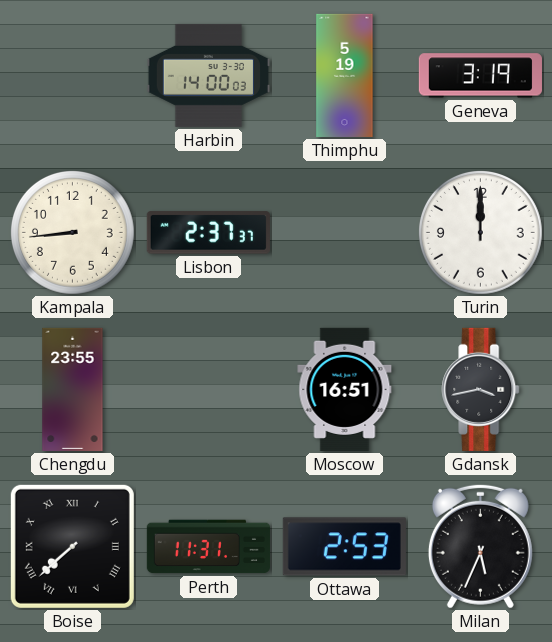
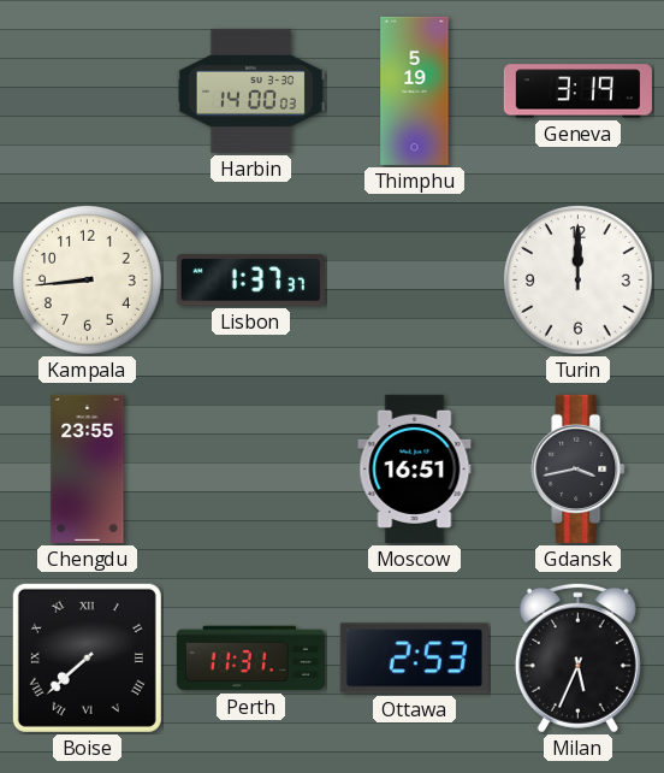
Lisbon: 2:37 -> 1:37
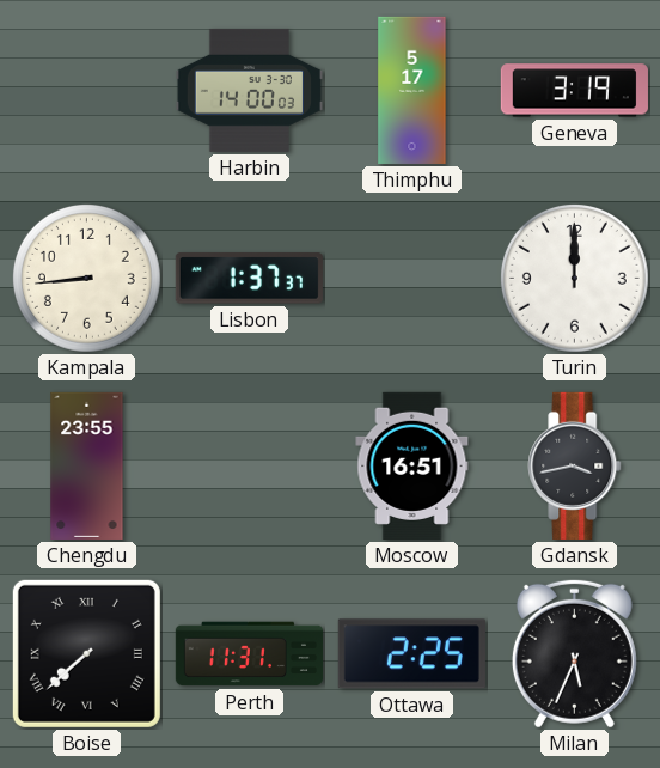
Thimphu: 5:19 -> 5:17
Ottawa: 2:53 -> 2:25
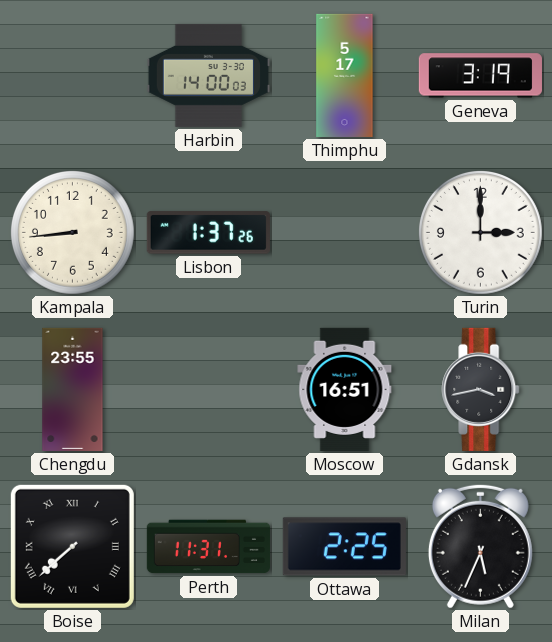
Lisbon: 1:37:37 -> 1:37:26
Turin: 12:00 -> 3:00
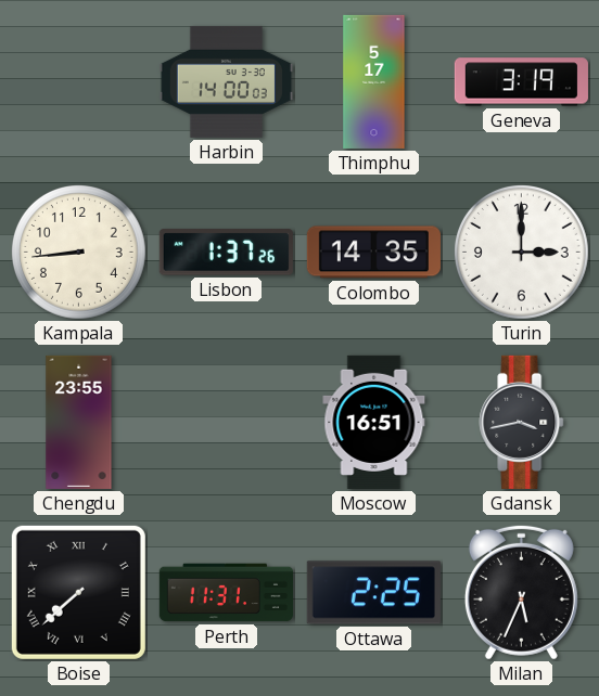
Colombo: none -> 14:35
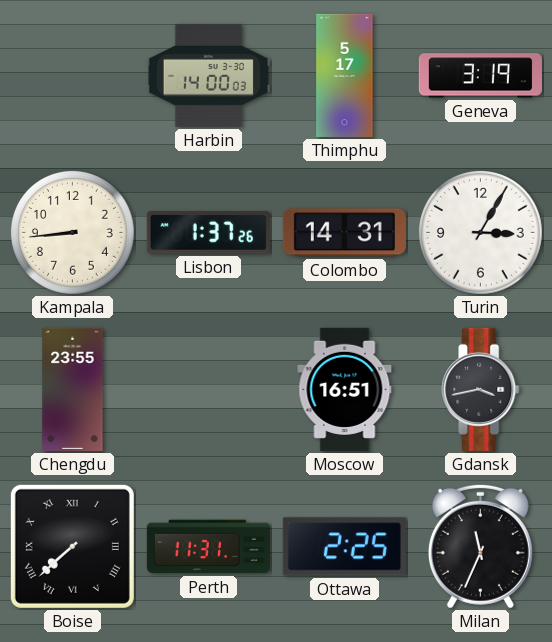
Colombo: 14:35 -> 14:31
Turin: 3:00 -> 3:05
Milan: 5:34 -> 11:34
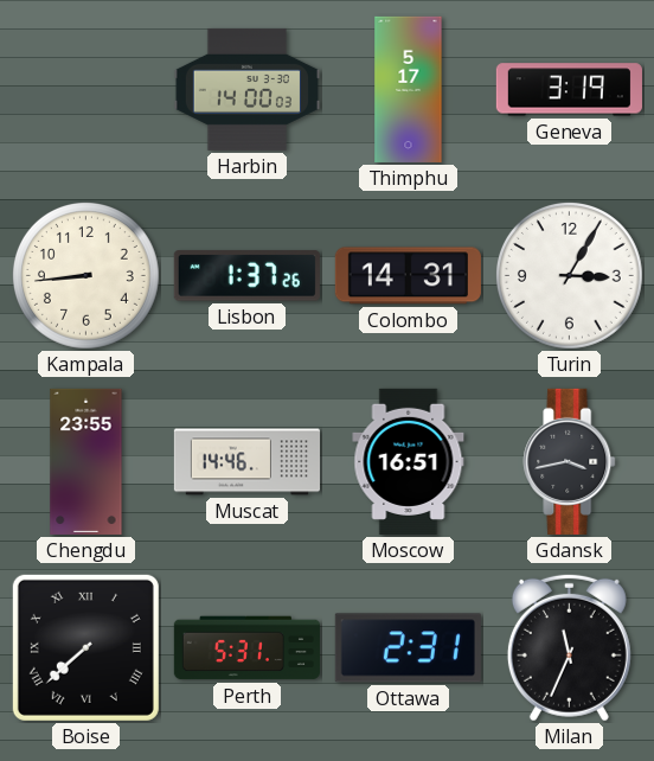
Muscat: none -> 14:46
Perth: 11:31 -> 5:31
Ottawa: 2:25 -> 2:31
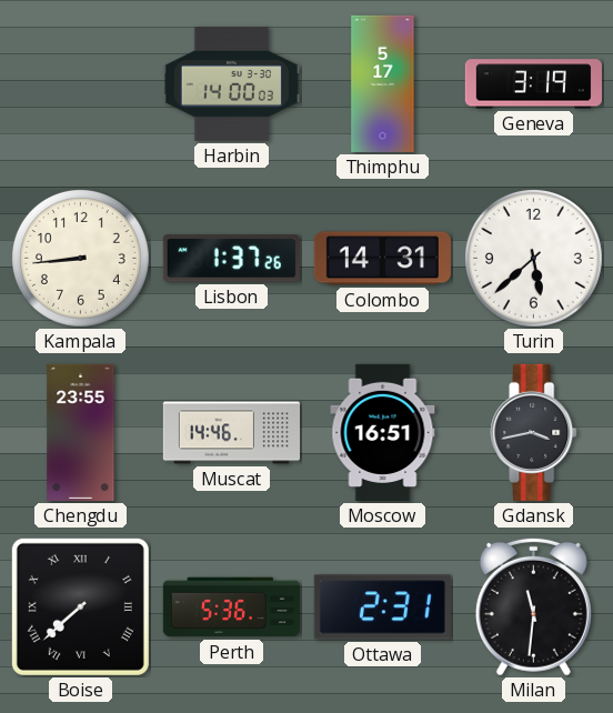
Turin: 3:05 -> 5:38
Perth: 5:31 -> 5:36
Milan: 11:34 -> 11:31
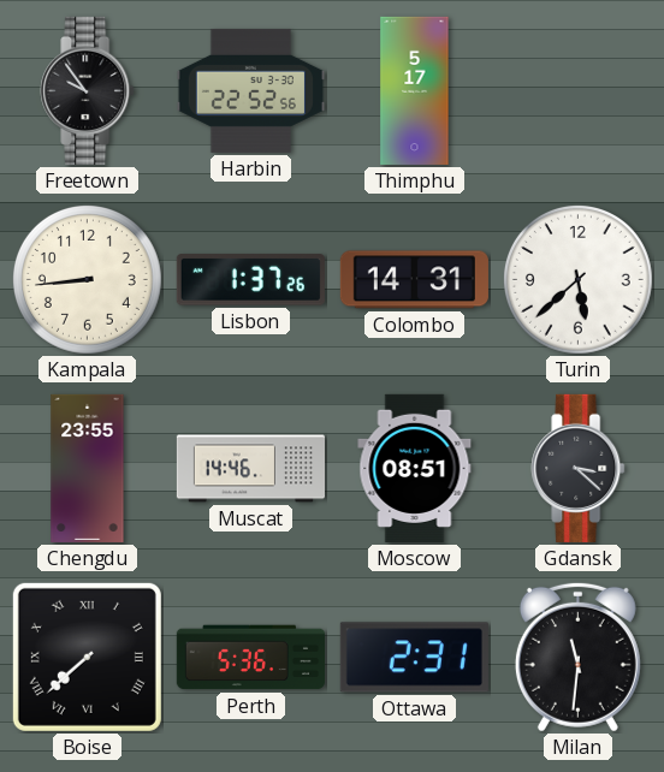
Freetown: none -> 9:54
Harbin: 14:00 -> 22:52
Geneva: 3:19 -> none
Moscow: 16:51 -> 08:51
Gdansk: 3:43 -> 3:22
